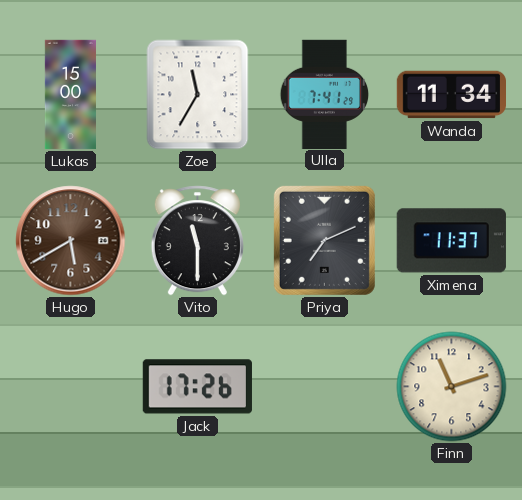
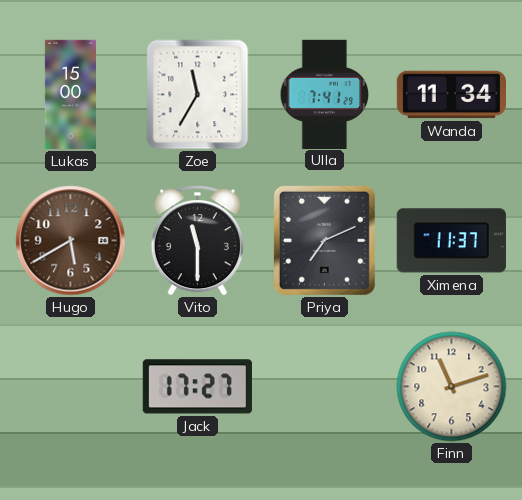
Jack: 17:26 -> 17:27
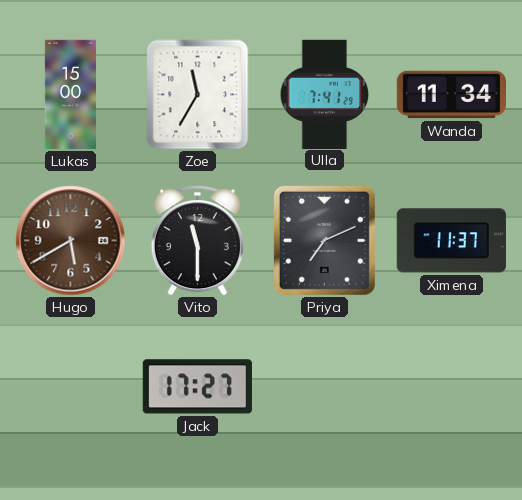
Finn: 11:12 -> none
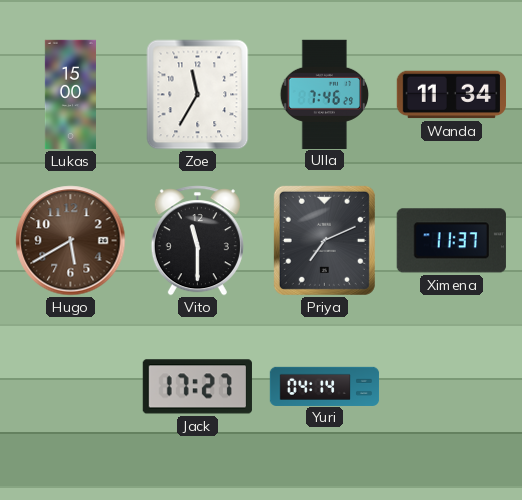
Ulla: 7:41 -> 7:46
Yuri: none -> 04:14
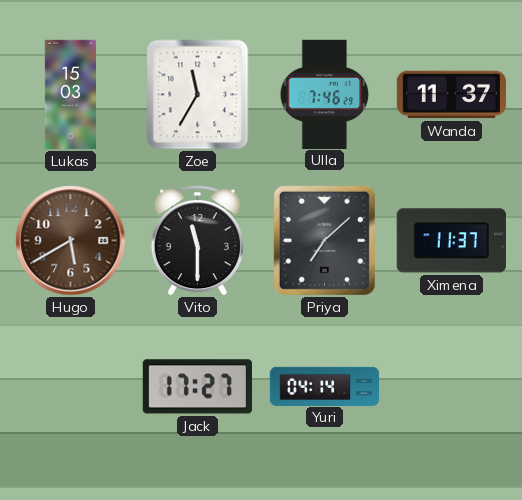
Lukas: 15:00 -> 15:03
Wanda: 11:34 -> 11:37
Priya: 7:11 -> 7:08
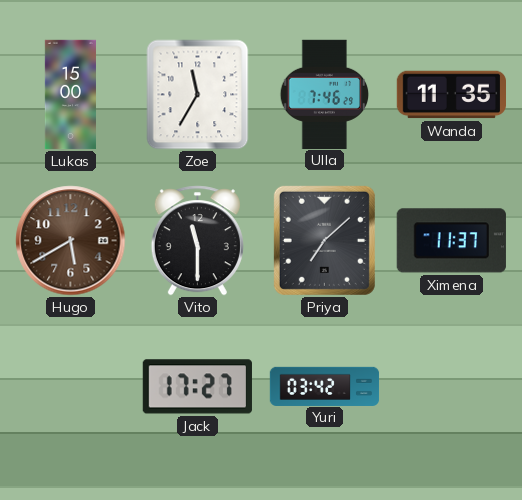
Lukas: 15:03 -> 15:00
Wanda: 11:37 -> 11:35
Yuri: 04:14 -> 03:42
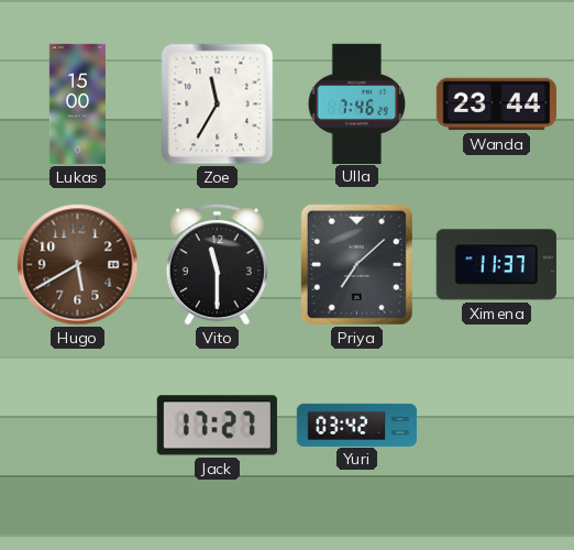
Wanda: 11:35 -> 23:44
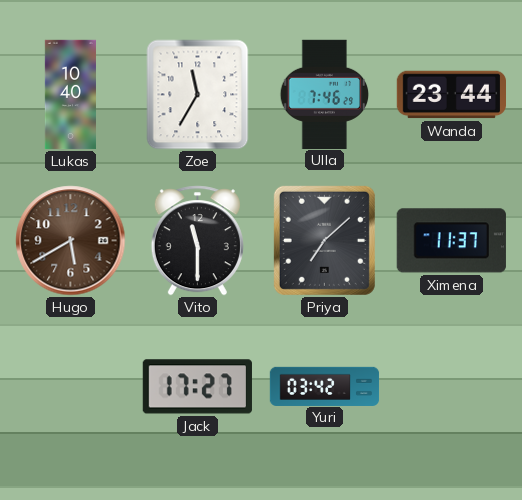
Lukas: 15:00 -> 10:40
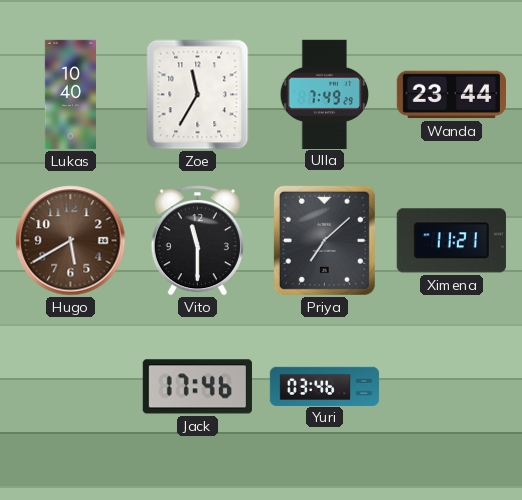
Ulla: 7:46 -> 7:49
Ximena: 11:37 -> 11:21
Jack: 17:27 -> 17:46
Yuri: 03:42 -> 03:46
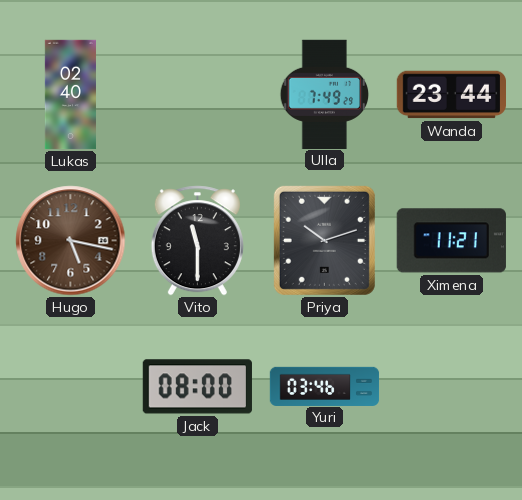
Lukas: 10:40 -> 02:40
Zoe: 11:35 -> none
Hugo: 5:40 -> 5:17
Priya: 7:08 -> 10:12
Jack: 17:46 -> 08:00
